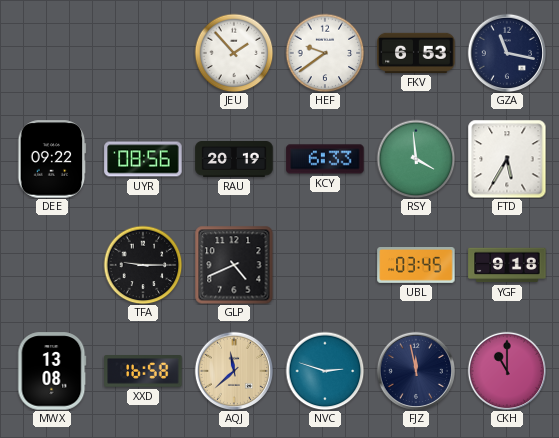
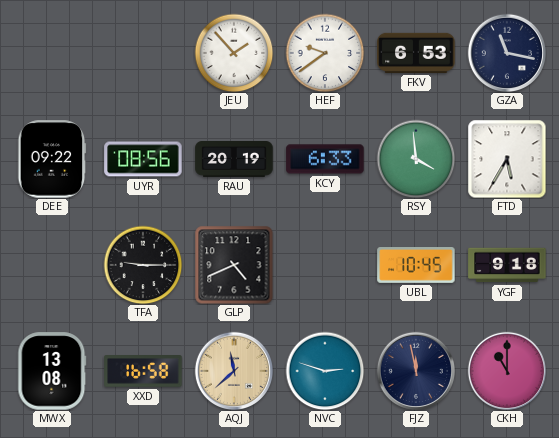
UBL: 03:45 -> 10:45
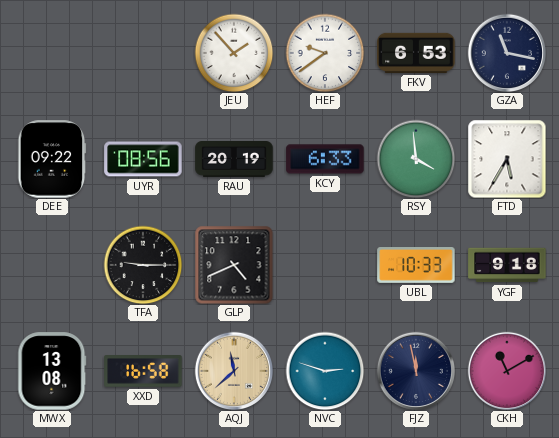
UBL: 10:45 -> 10:33
CKH: 11:00 -> 11:10
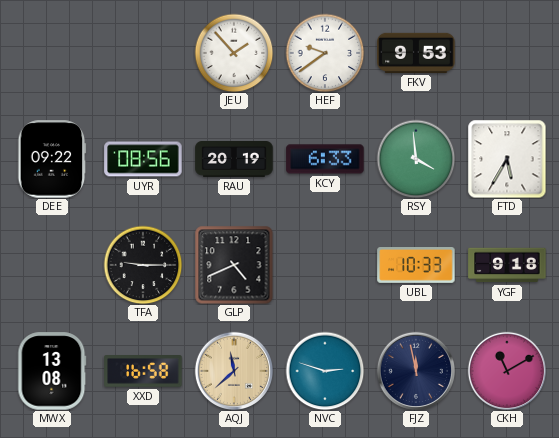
FKV: 6:53 -> 9:53
GZA: 11:17 -> none
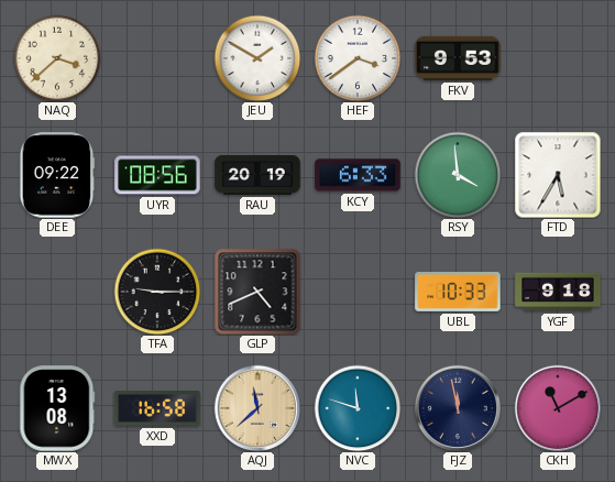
NAQ: none -> 3:38
JEU: 1:53 -> 1:50
HEF: 9:39 -> 3:39
NVC: 2:48 -> 11:48
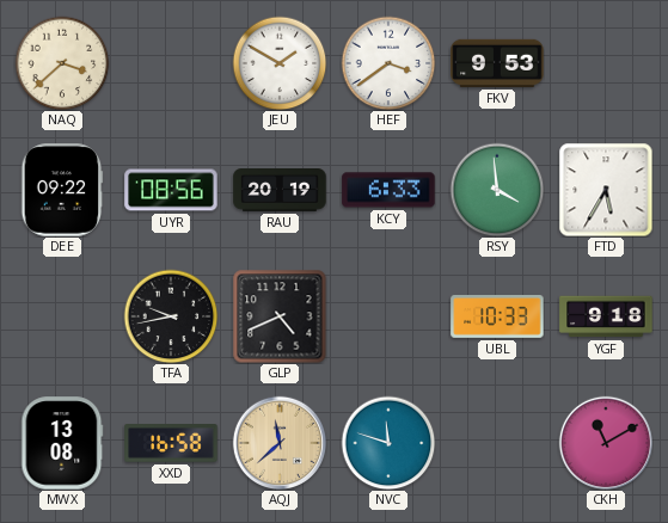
TFA: 9:15 -> 9:43
FJZ: 11:58 -> none
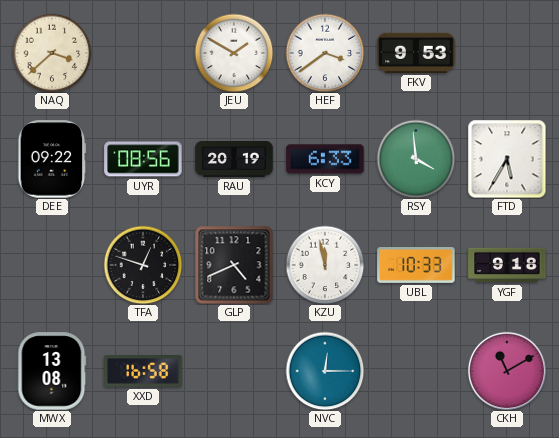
TFA: 9:43 -> 12:48
KZU: none -> 11:58
AQJ: 11:38 -> none
NVC: 11:48 -> 12:15
